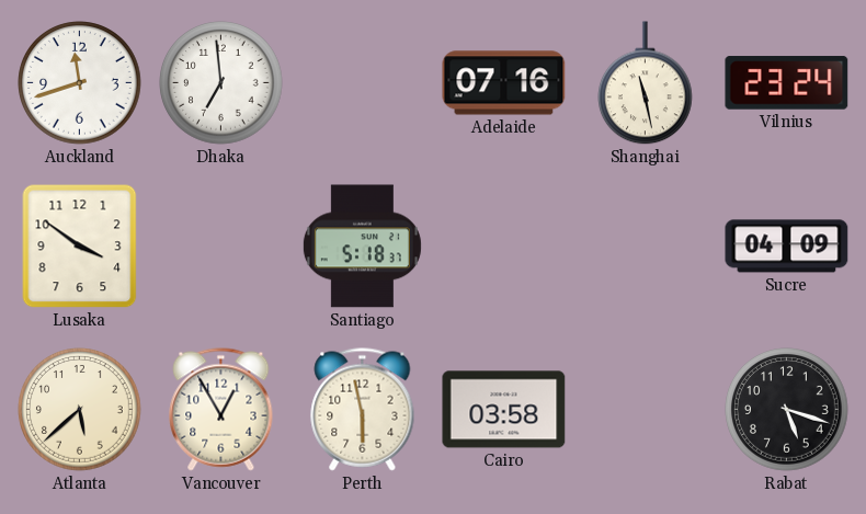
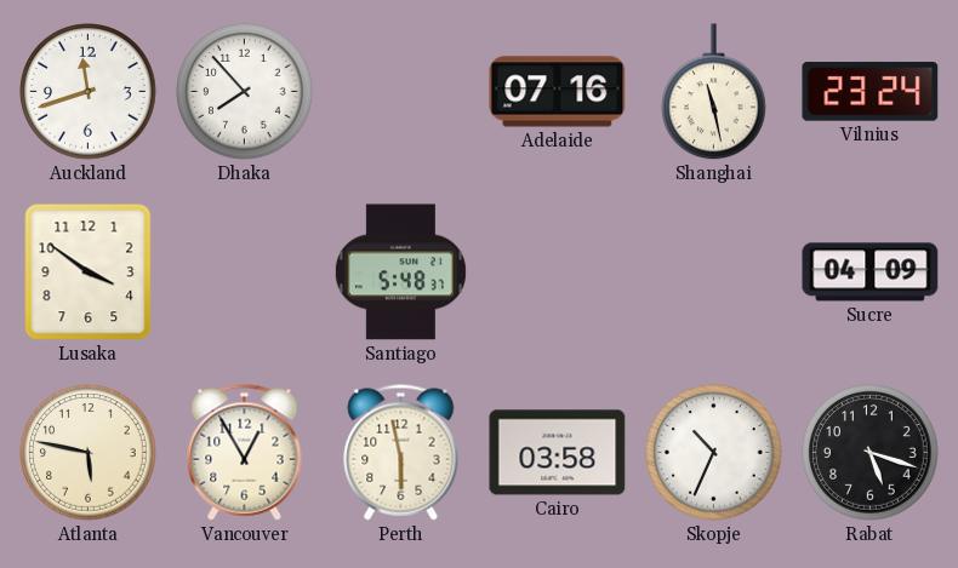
Dhaka: 6:59 -> 7:53
Santiago: 5:18 -> 5:48
Atlanta: 5:38 -> 5:47
Skopje: none -> 10:34
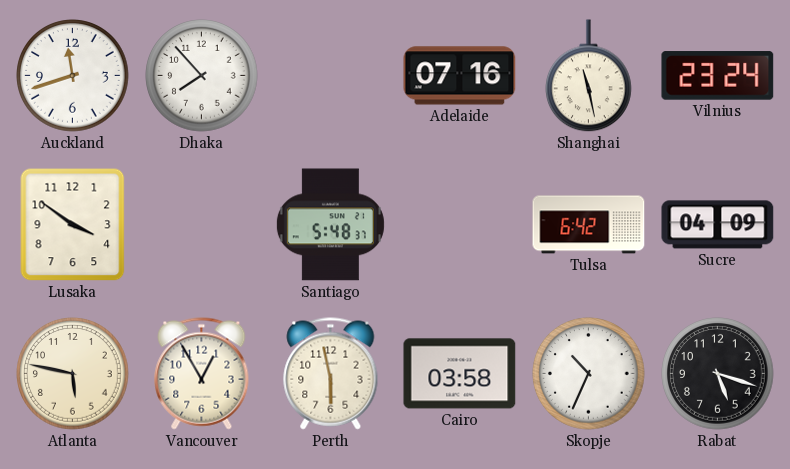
Tulsa: none -> 6:42
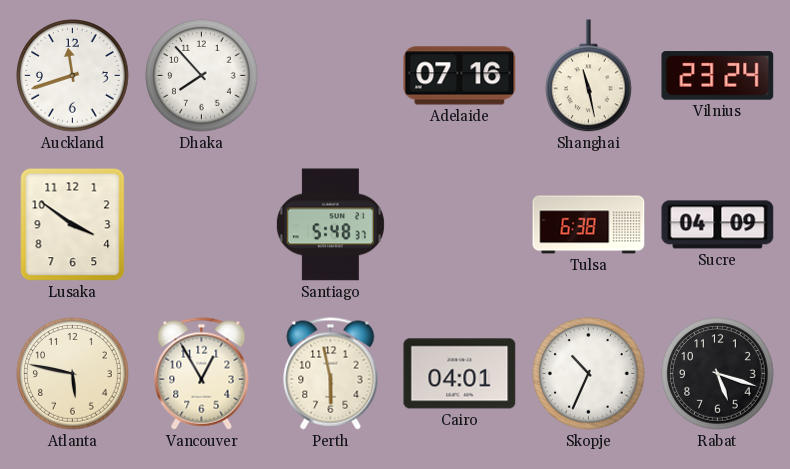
Tulsa: 6:42 -> 6:38
Cairo: 03:58 -> 04:01
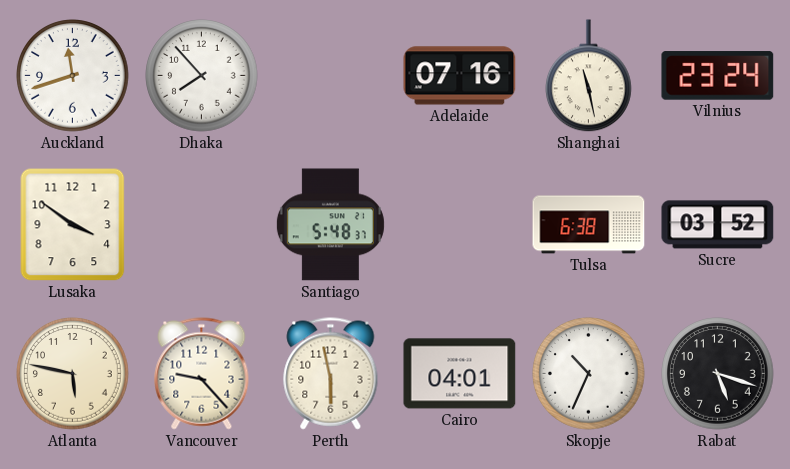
Sucre: 04:09 -> 03:52
Vancouver: 12:55 -> 9:23
